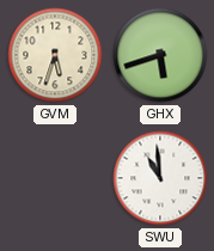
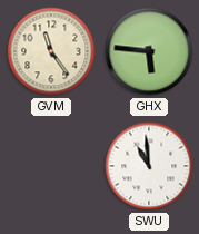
GVM: 5:33 -> 11:24
GHX: 5:42 -> 5:46
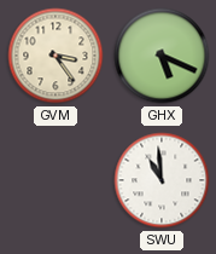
GVM: 11:24 -> 3:24
GHX: 5:46 -> 5:19
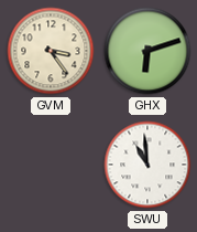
GHX: 5:19 -> 6:12
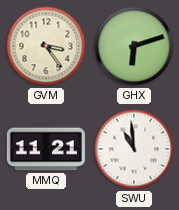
MMQ: none -> 11:21
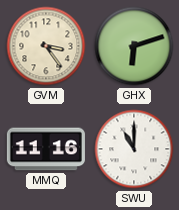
MMQ: 11:21 -> 11:16
SWU: 10:59 -> 11:00
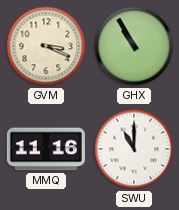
GVM: 3:24 -> 3:19
GHX: 6:12 -> 10:55
